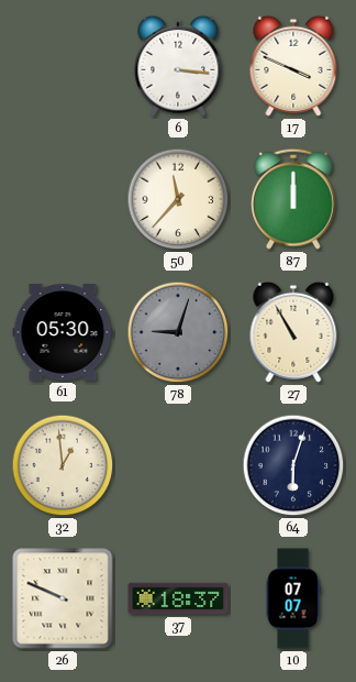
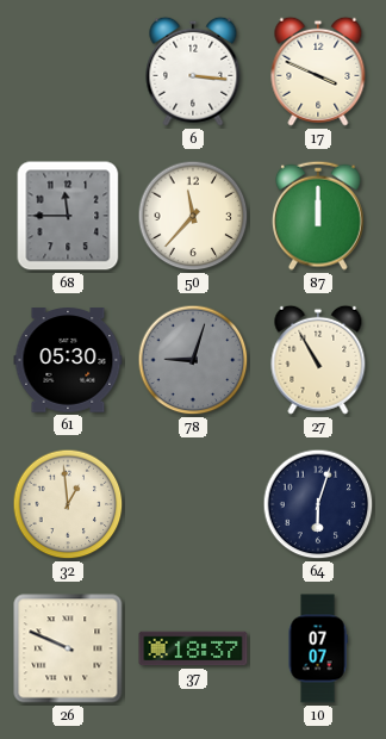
68: none -> 11:45
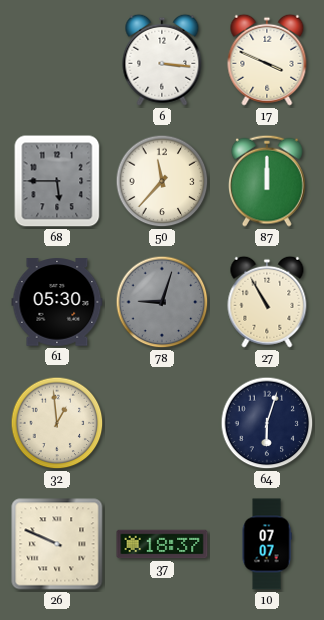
68: 11:45 -> 5:45
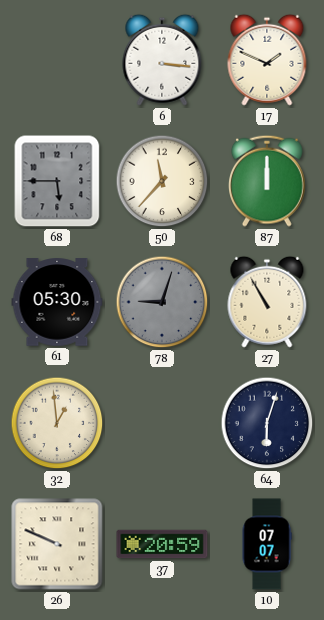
17: 3:49 -> 1:49
37: 18:37 -> 20:59
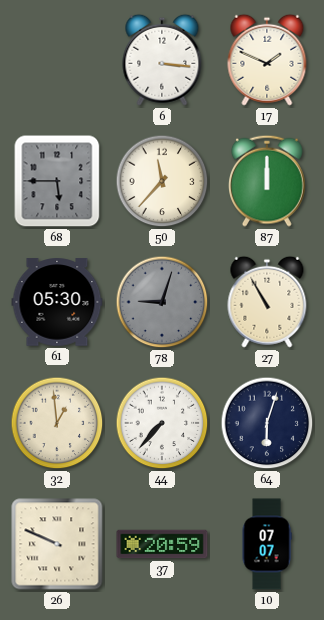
44: none -> 7:37
